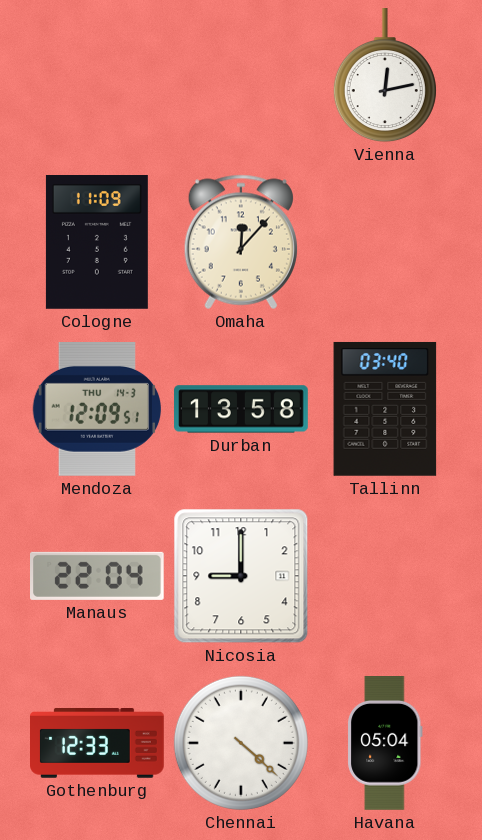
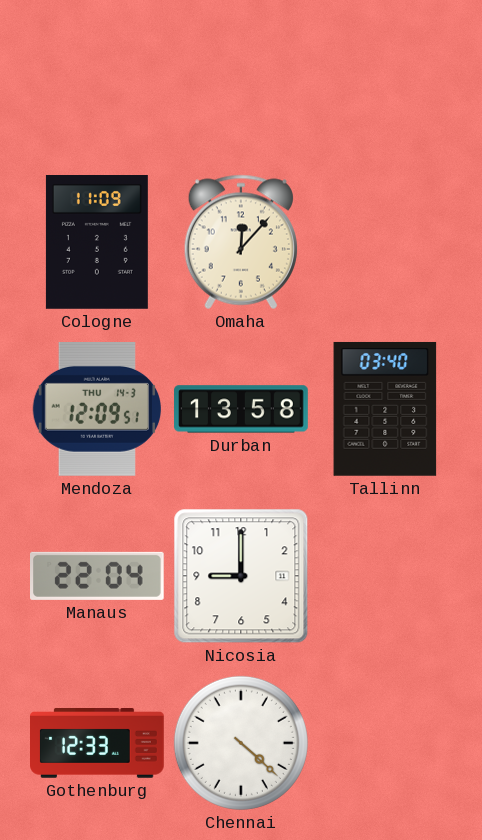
Vienna: 12:13 -> none
Havana: 05:04 -> none
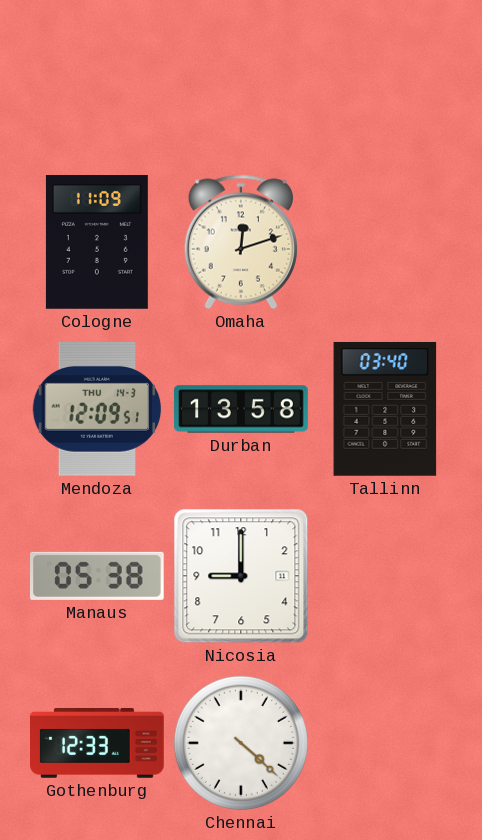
Omaha: 12:07 -> 12:12
Manaus: 22:04 -> 05:38
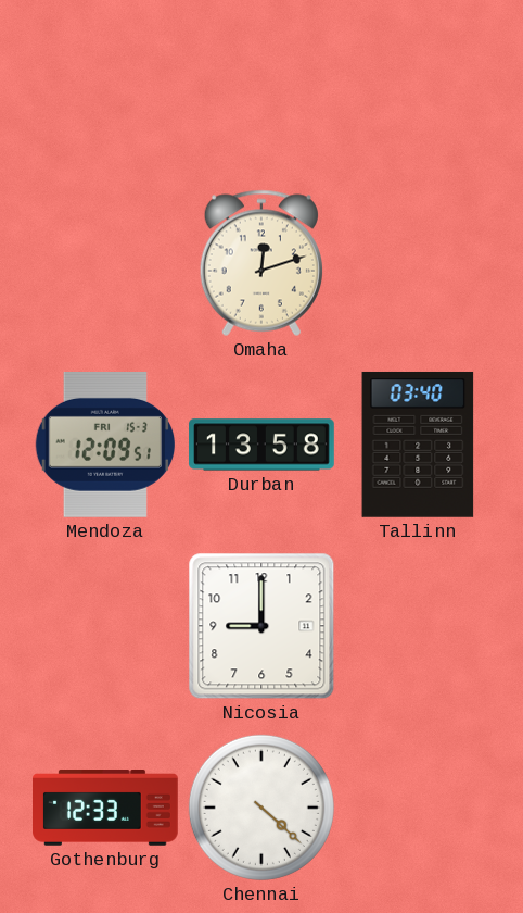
Cologne: 11:09 -> none
Mendoza date: THU 14-3 -> FRI 15-3
Manaus: 05:38 -> none
